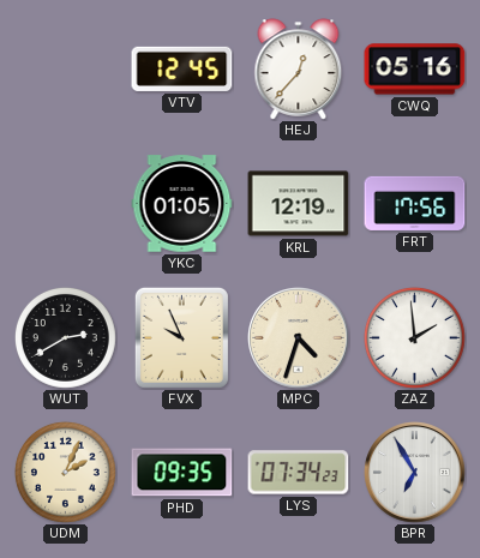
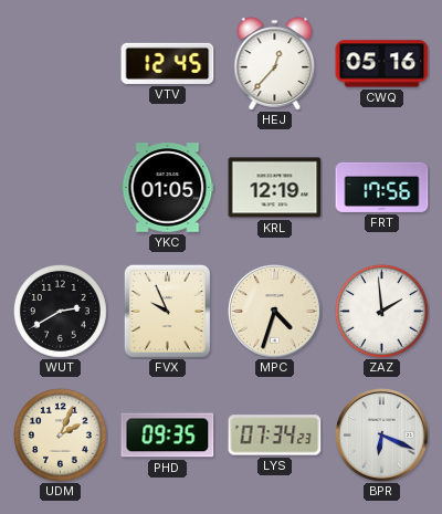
BPR: 6:55 -> 6:19
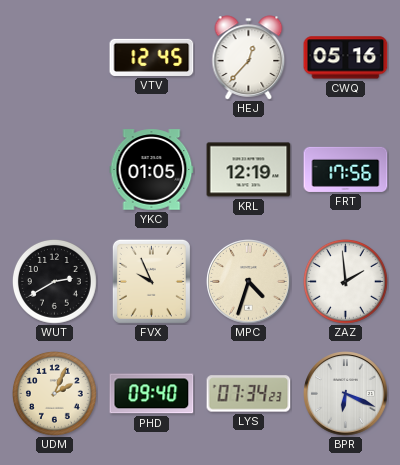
PHD: 09:35 -> 09:40
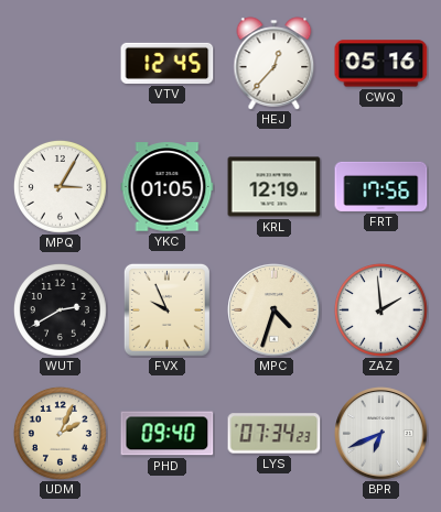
MPQ: none -> 3:05
BPR: 6:19 -> 6:41
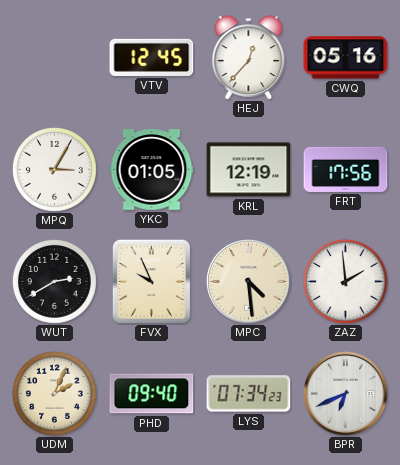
MPC: 4:33 -> 4:29
